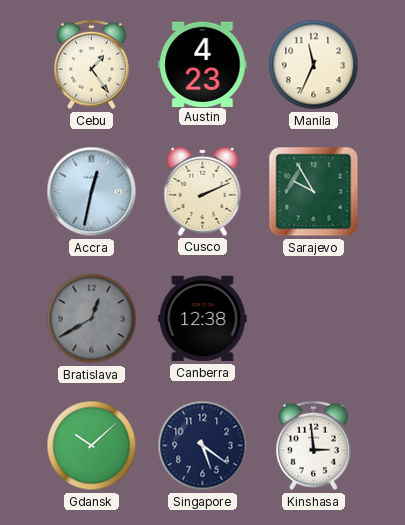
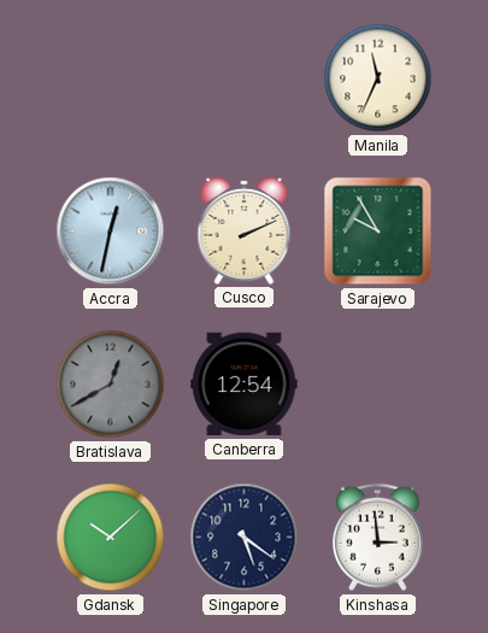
Cebu: 1:24 -> none
Austin: 4:23 -> none
Canberra: 12:38 -> 12:54
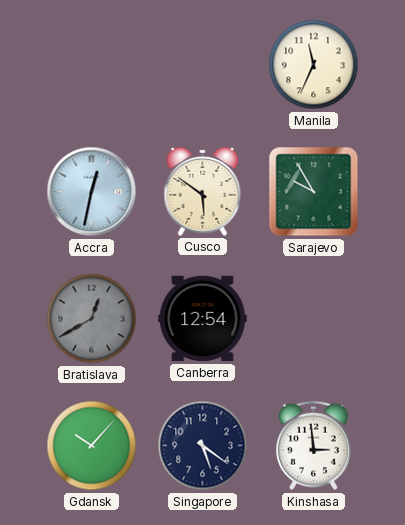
Cusco: 2:11 -> 5:51
Gdansk: 10:08 -> 10:07
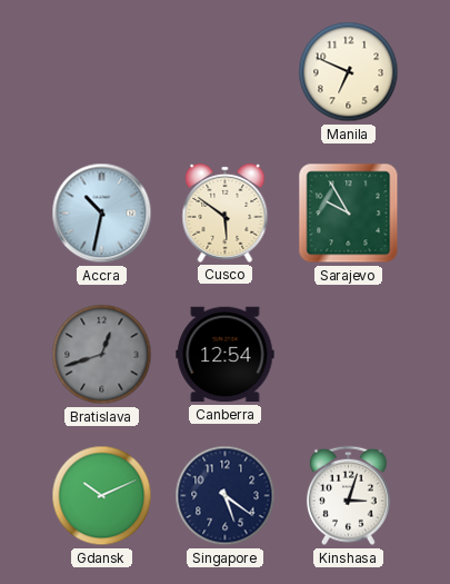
Manila: 11:34 -> 6:49
Accra: 12:32 -> 10:32
Bratislava: 12:40 -> 12:42
Gdansk: 10:07 -> 10:11
Kinshasa: 2:59 -> 3:03
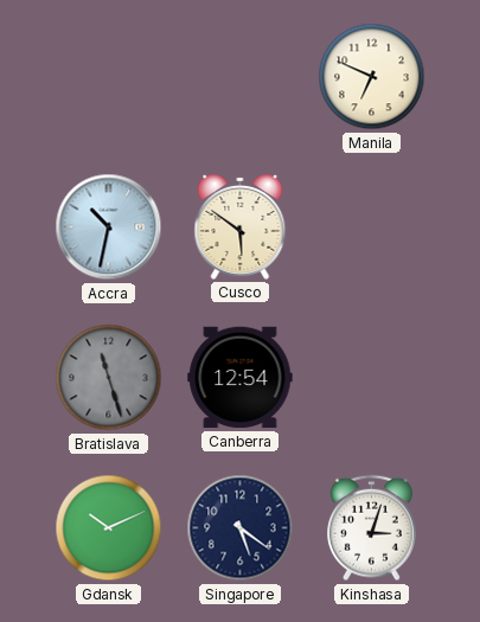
Sarajevo: 9:55 -> none
Bratislava: 12:42 -> 11:27
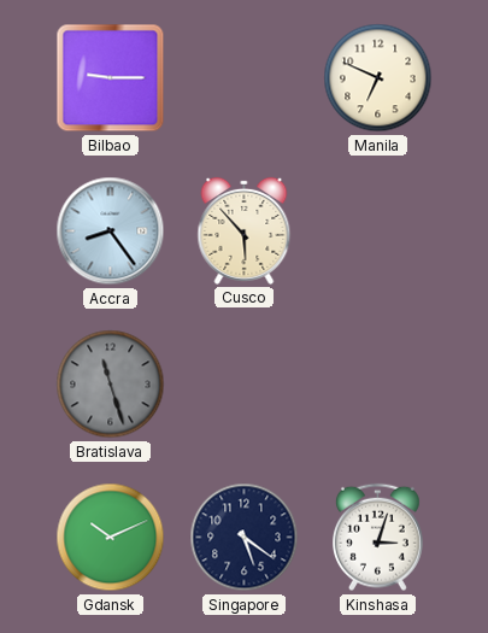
Bilbao: none -> 9:15
Accra: 10:32 -> 8:24
Cusco: 5:51 -> 5:53
Canberra: 12:54 -> none
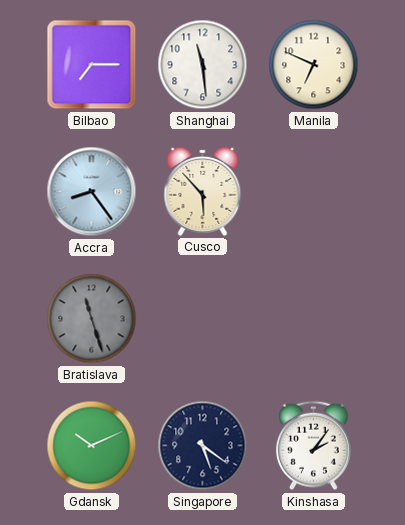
Bilbao: 9:15 -> 7:15
Shanghai: none -> 11:29
Kinshasa: 3:03 -> 2:06
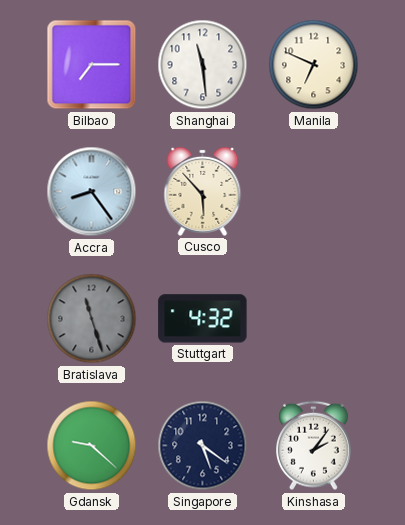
Stuttgart: none -> 4:32
Gdansk: 10:11 -> 9:22
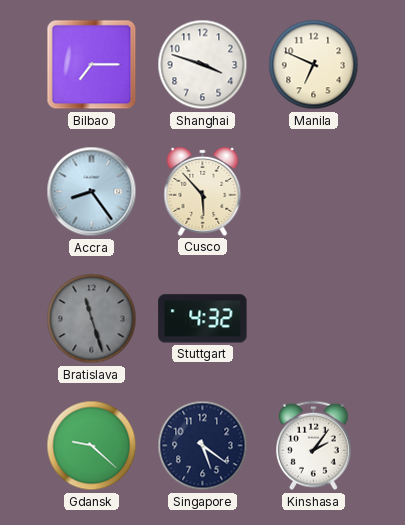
Shanghai: 11:29 -> 3:48
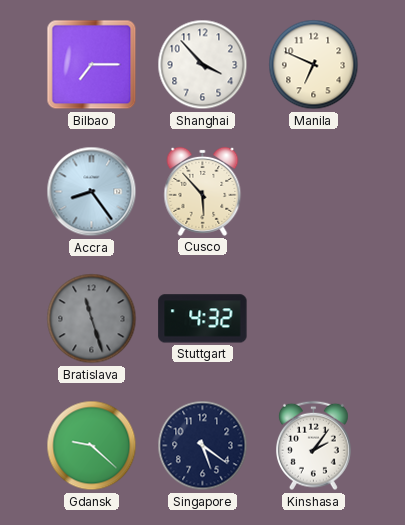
Shanghai: 3:48 -> 3:53
